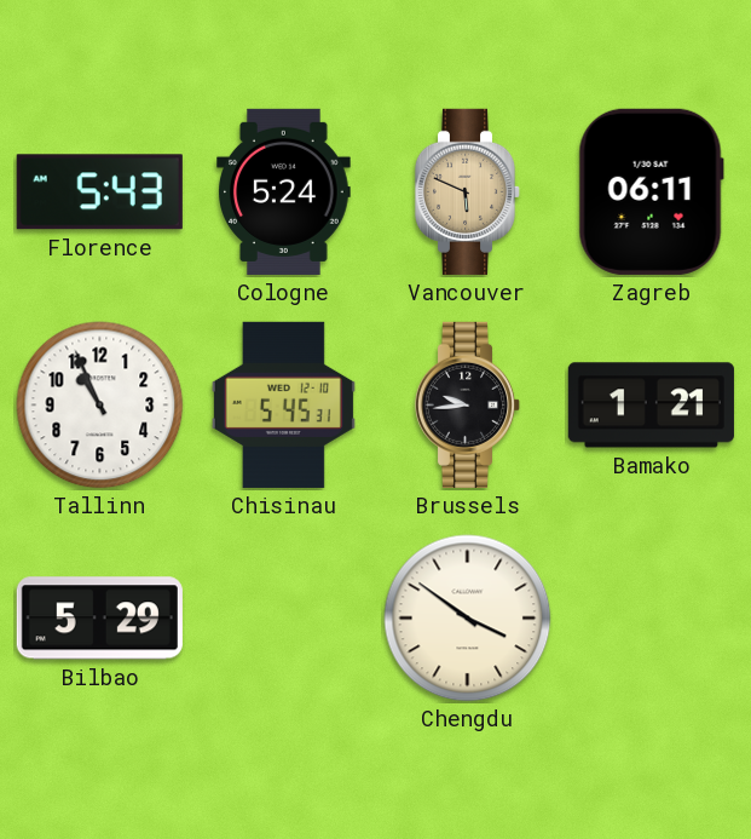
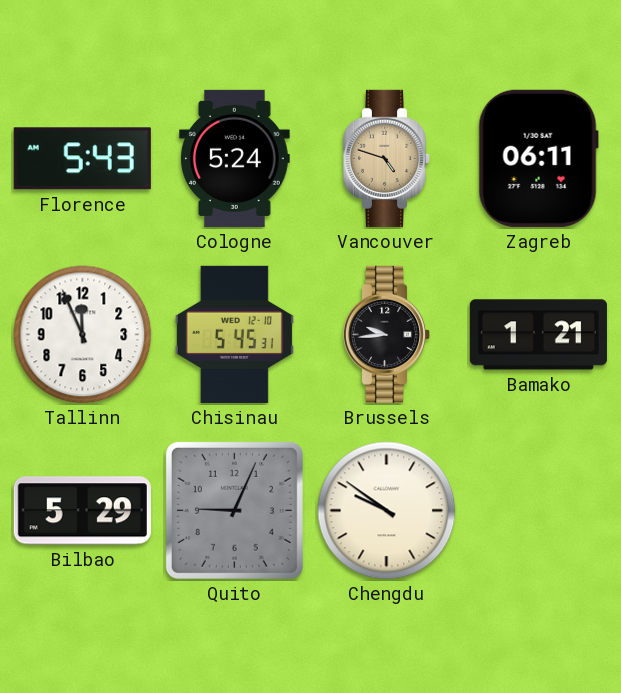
Vancouver: 5:49 -> 4:48
Tallinn: 10:56 -> 11:56
Quito: none -> 9:04
Chengdu: 3:51 -> 9:51
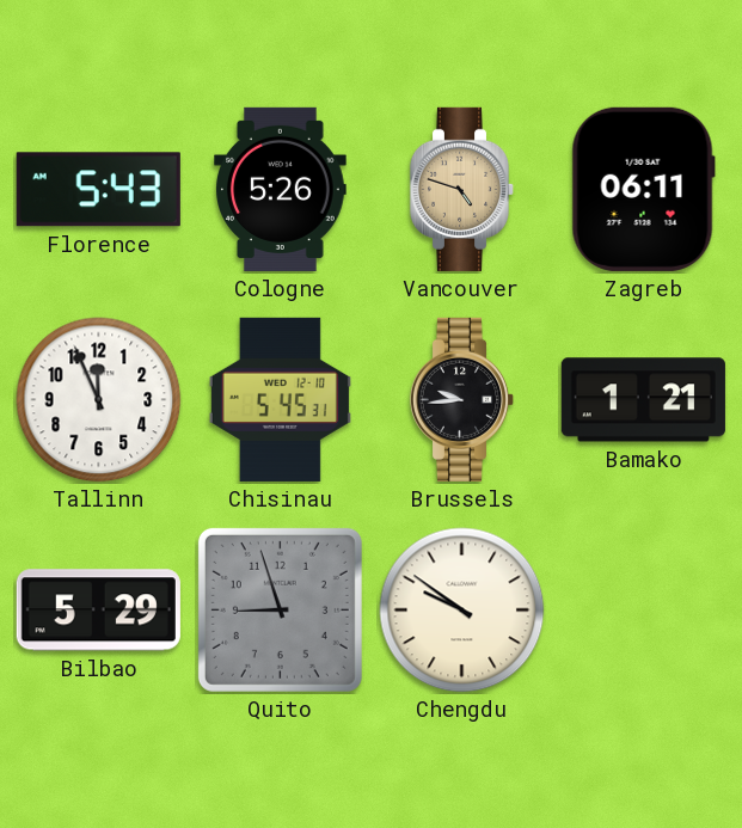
Cologne: 5:24 -> 5:26
Quito: 9:04 -> 8:57
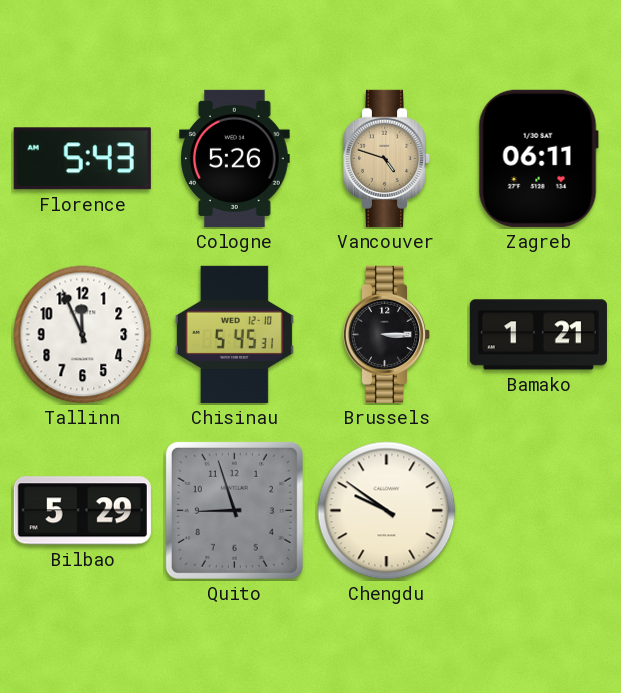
Brussels: 9:44 -> 3:15
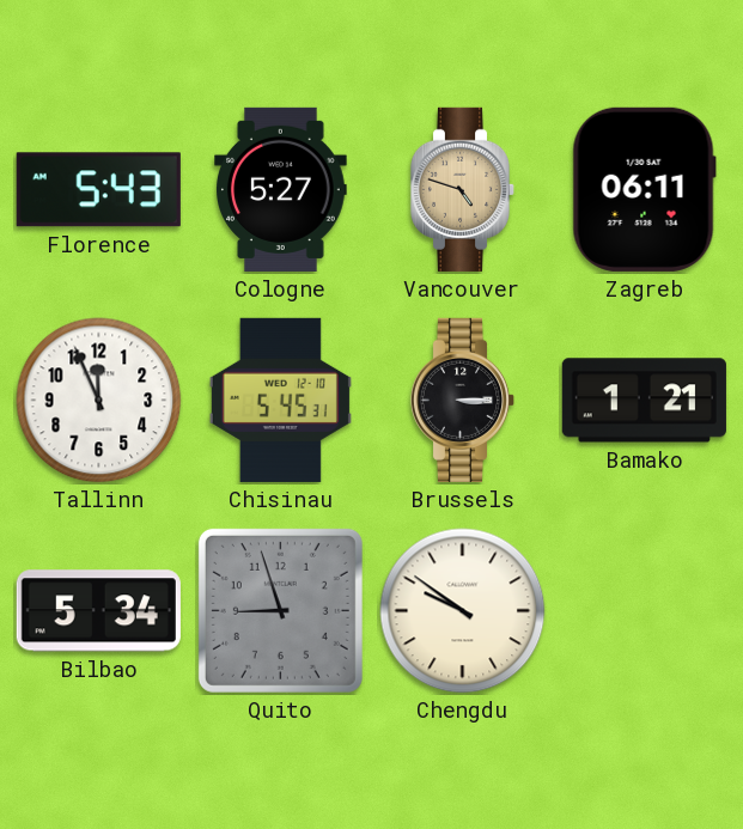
Cologne: 5:26 -> 5:27
Bilbao: 5:29 -> 5:34
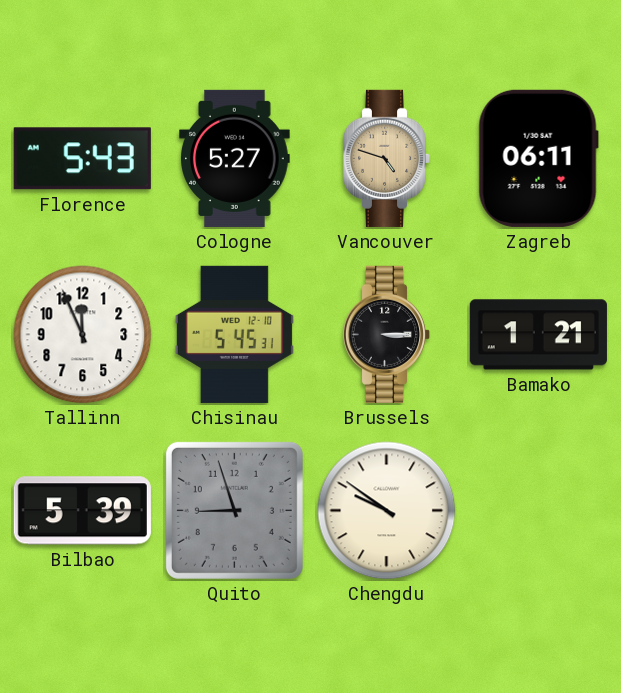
Bilbao: 5:34 -> 5:39
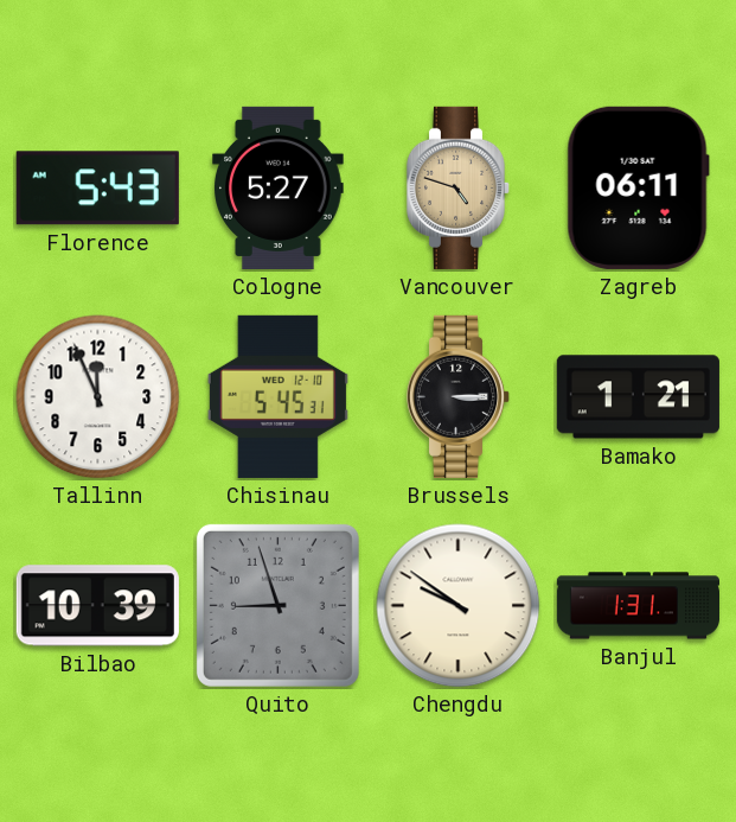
Bilbao: 5:39 -> 10:39
Banjul: none -> 1:31
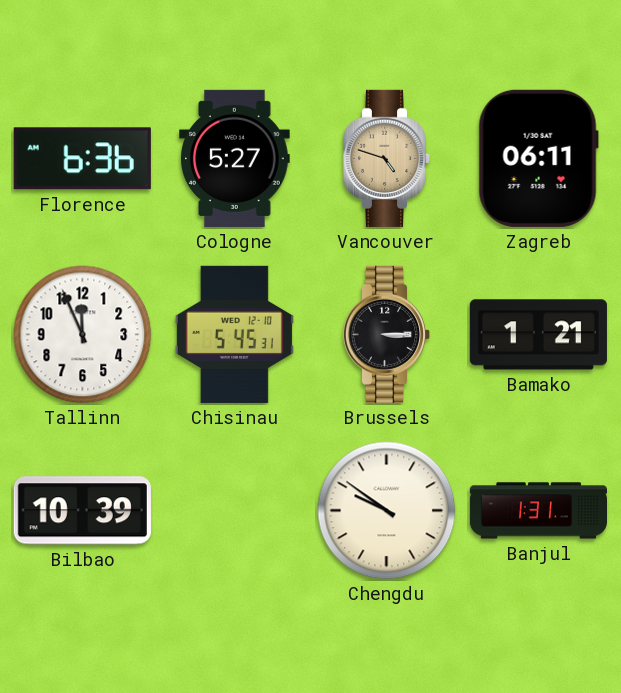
Florence: 5:43 -> 6:36
Quito: 8:57 -> none
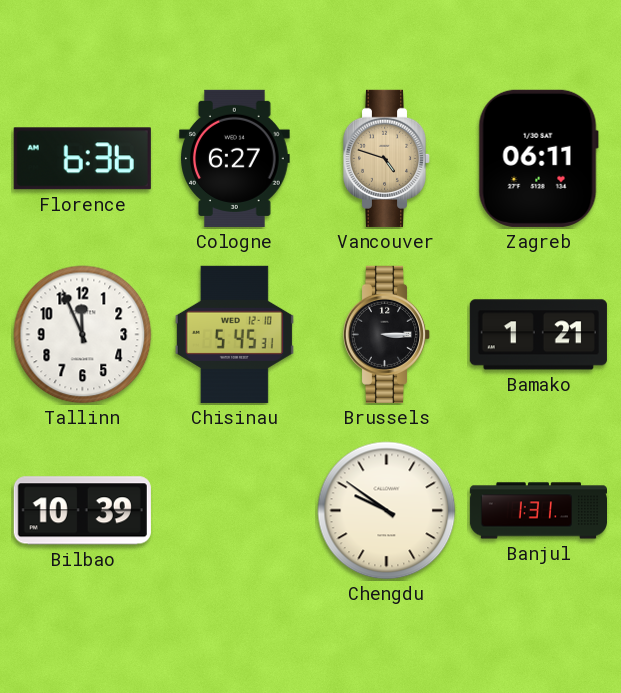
Cologne: 5:27 -> 6:27
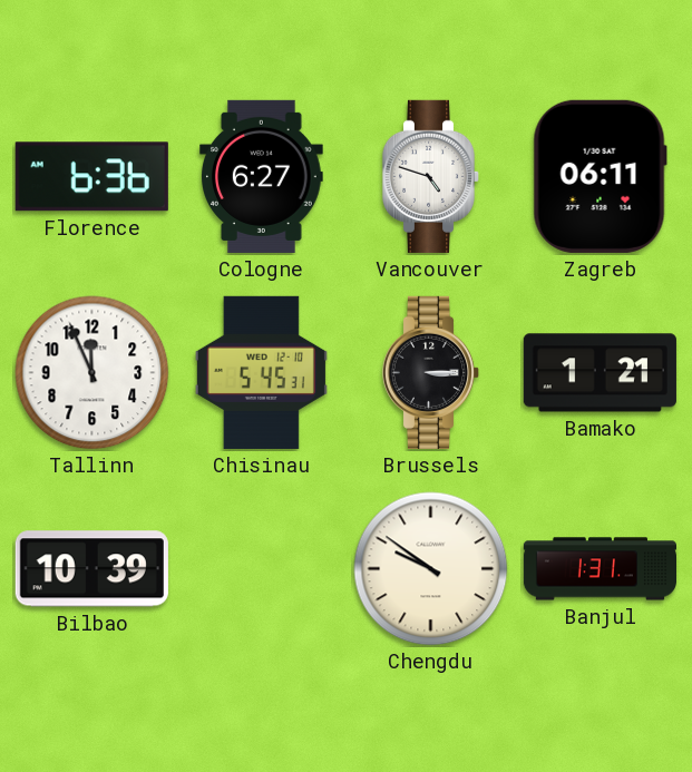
Vancouver dial: champagne -> white
